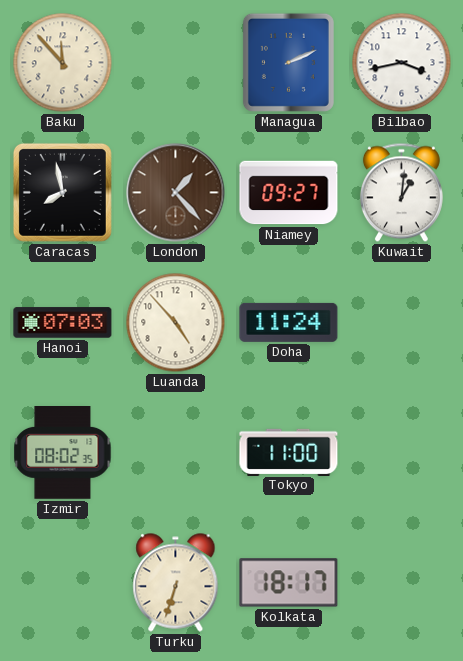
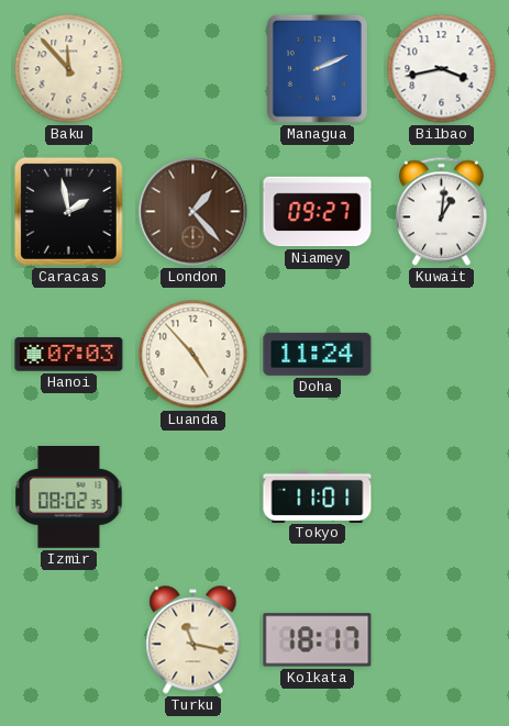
Caracas: 7:58 -> 1:58
Tokyo: 11:00 -> 11:01
Turku: 6:33 -> 11:17
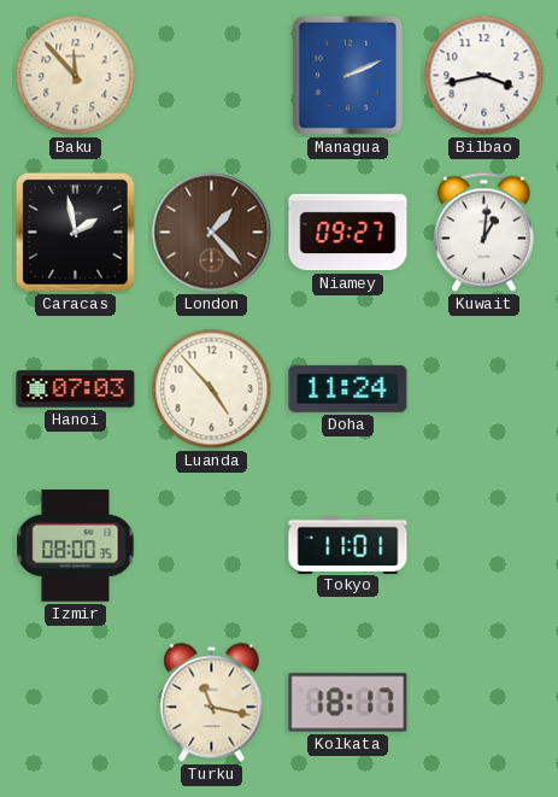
Izmir: 08:02 -> 08:00
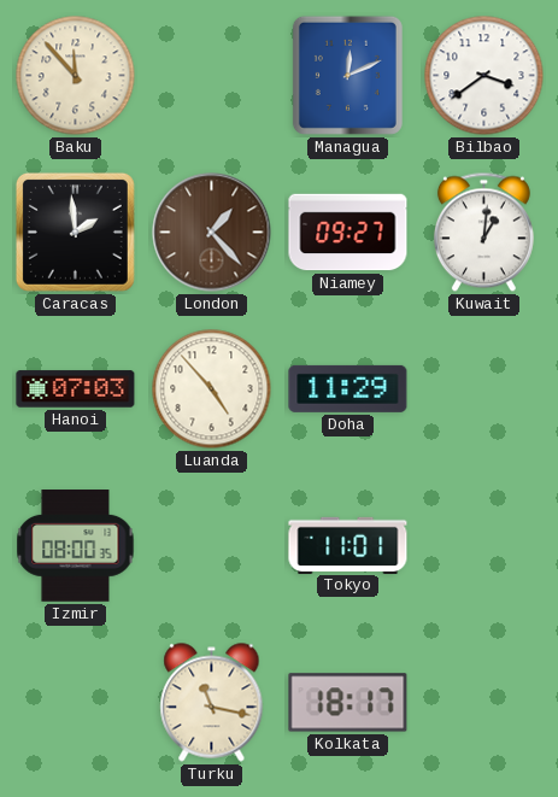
Managua: 2:11 -> 12:11
Bilbao: 3:43 -> 3:39
Caracas: 1:58 -> 1:59
Doha: 11:24 -> 11:29
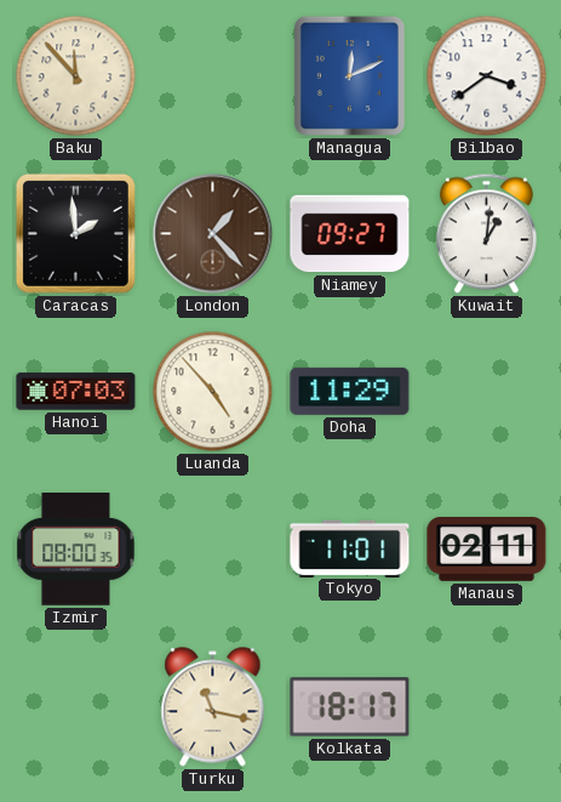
Manaus: none -> 02:11
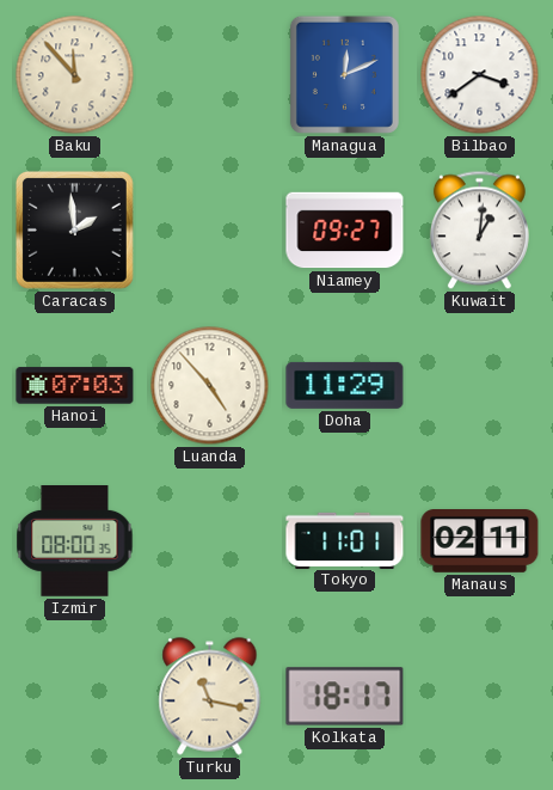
London: 1:23 -> none
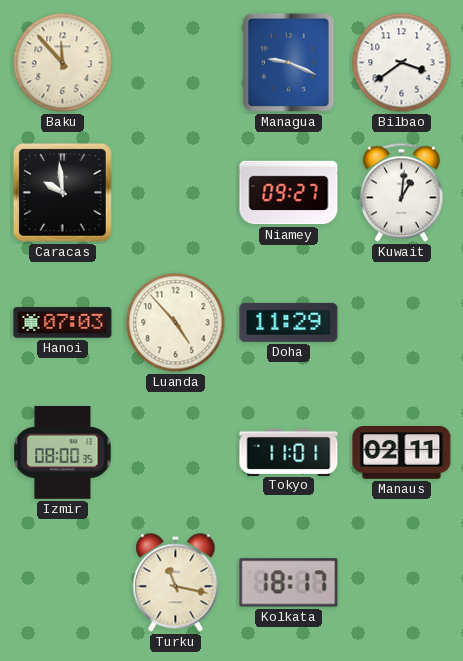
Managua: 12:11 -> 9:19
Caracas: 1:59 -> 9:59
